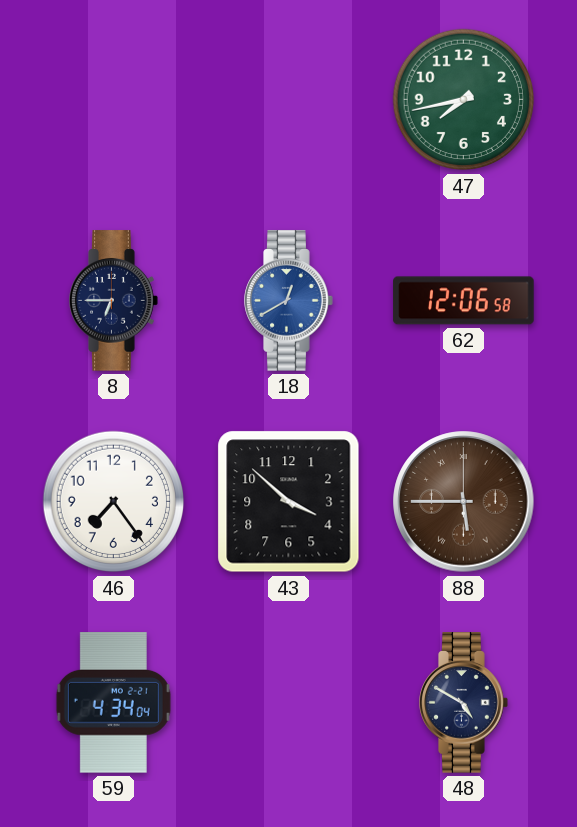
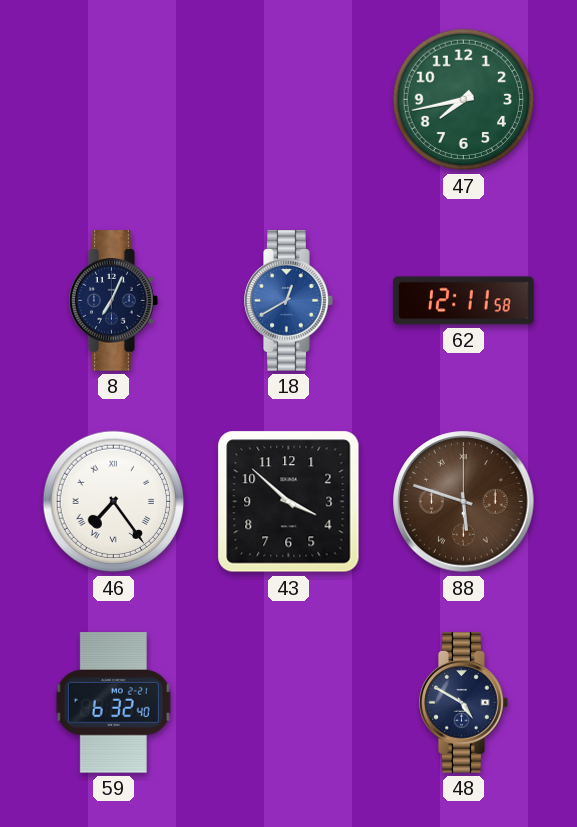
8: 6:45 -> 7:04
62: 12:06 -> 12:11
46 numerals: Arabic -> Roman
88: 5:45 -> 5:48
59: 4:34 -> 6:32
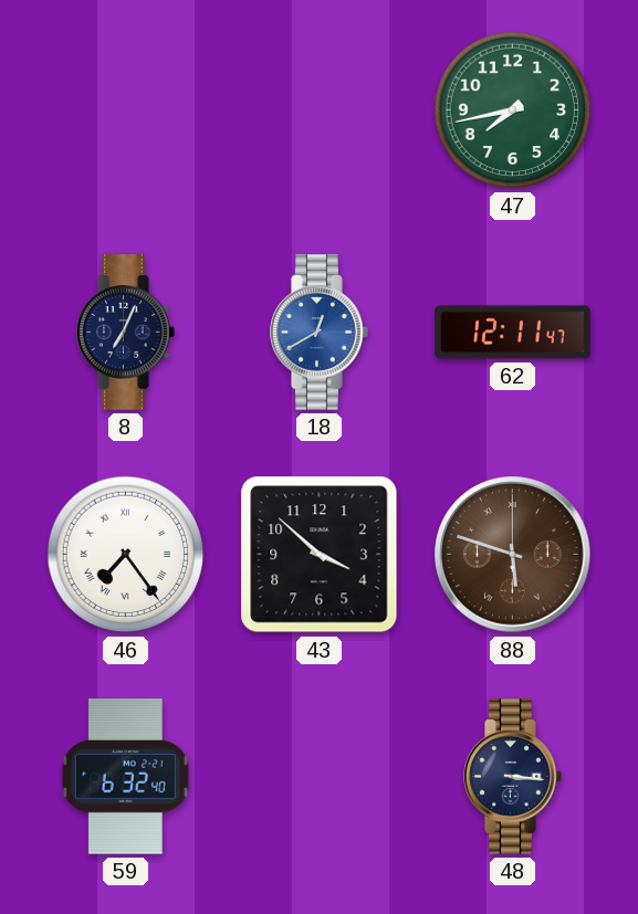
62: 12:11:58 -> 12:11:47
48: 4:50 -> 3:16
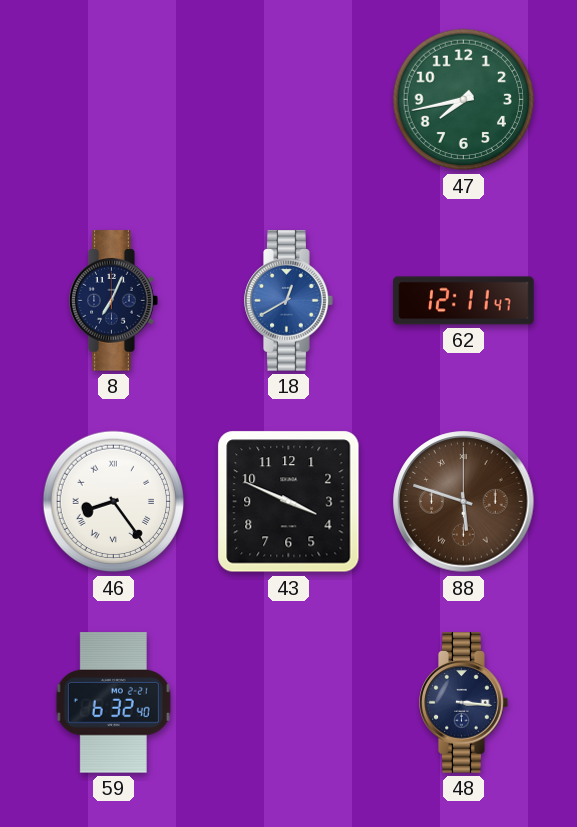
46: 7:24 -> 8:24
43: 3:52 -> 3:49
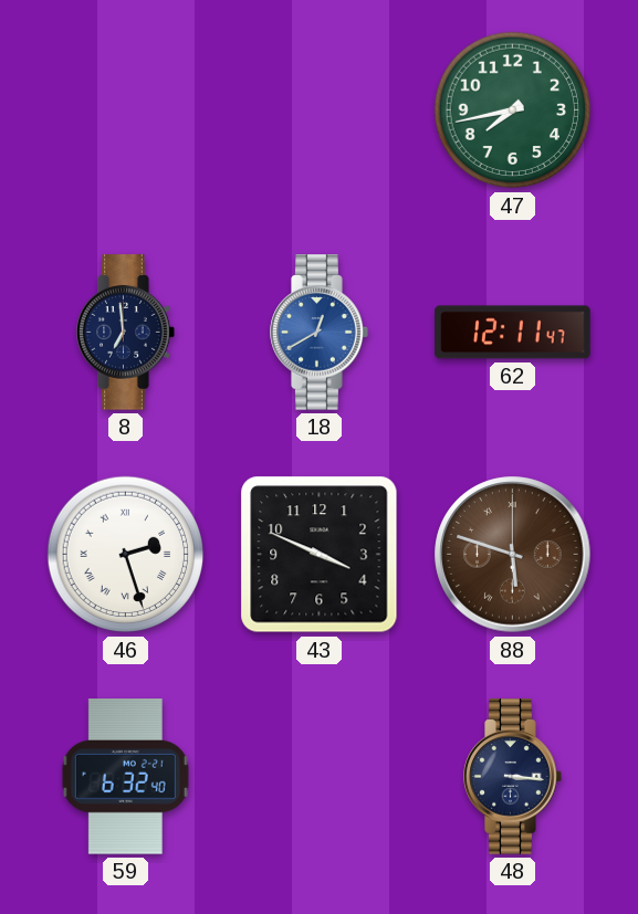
8: 7:04 -> 6:59
46: 8:24 -> 2:27
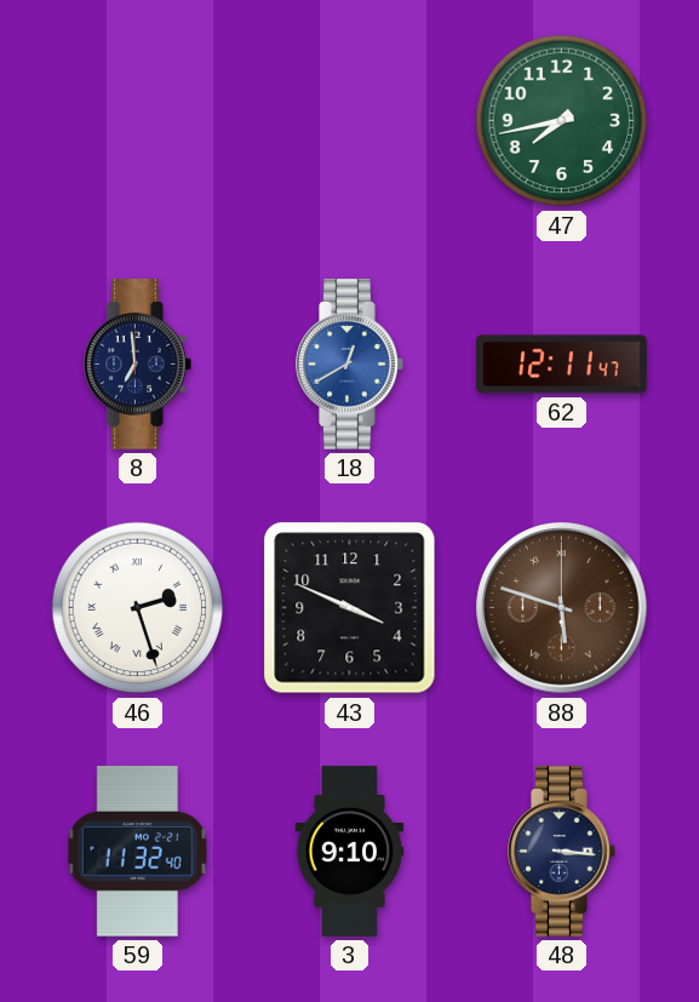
59: 6:32 -> 11:32
3: none -> 9:10
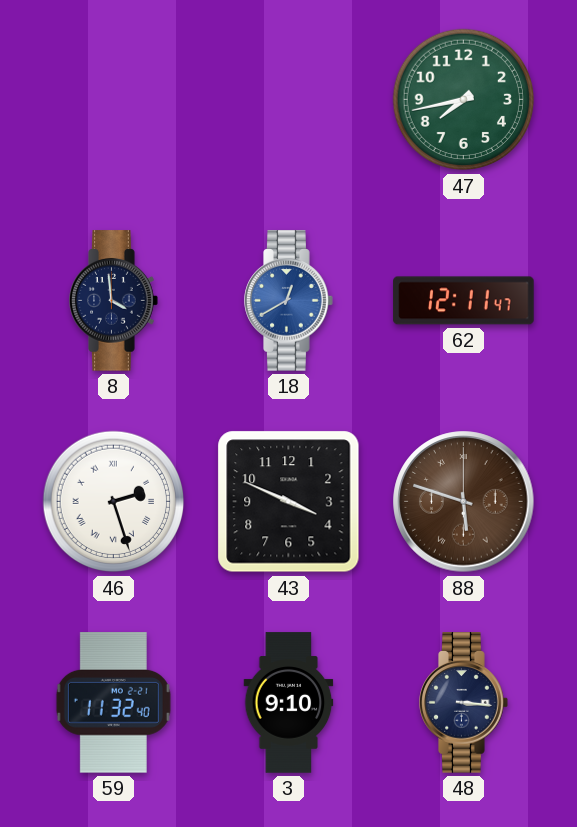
8: 6:59 -> 3:59
